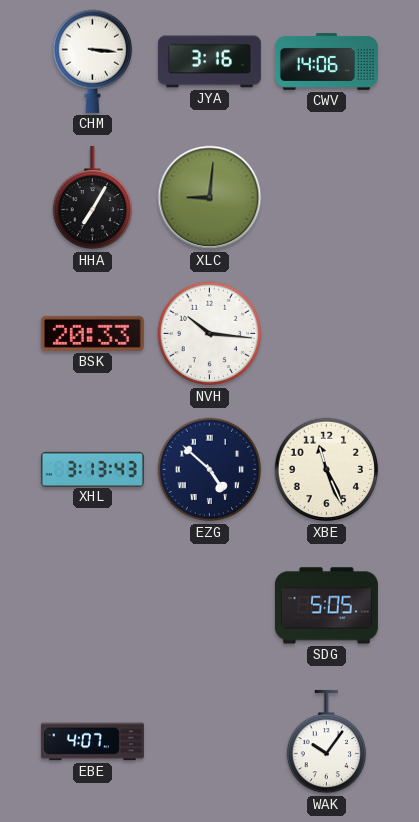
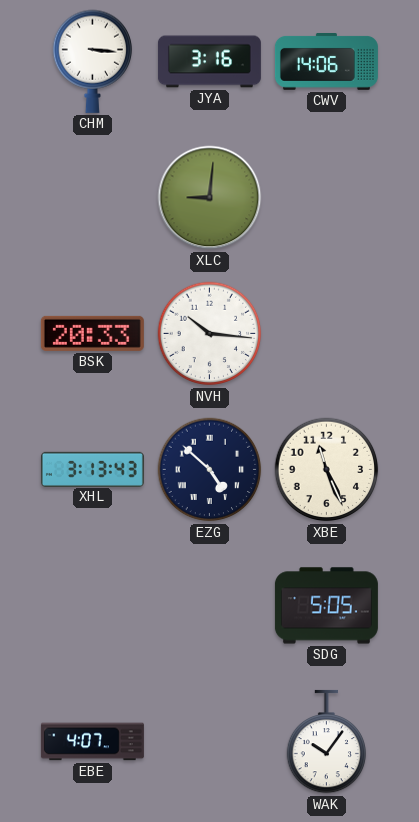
HHA: 7:05 -> none
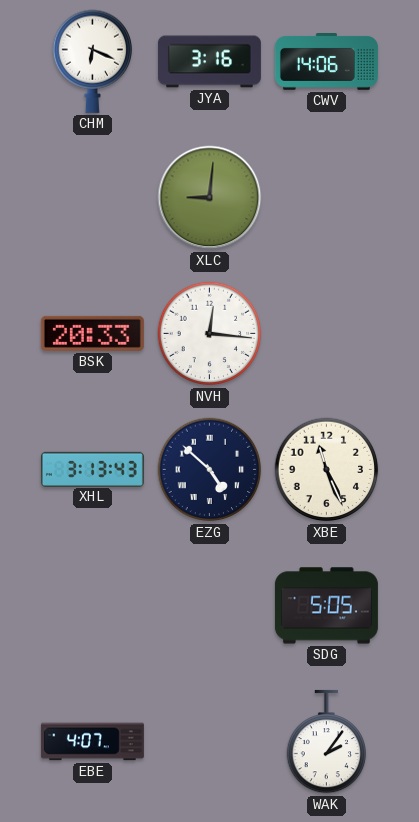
CHM: 3:16 -> 6:19
NVH: 10:16 -> 12:16
WAK: 10:06 -> 2:06
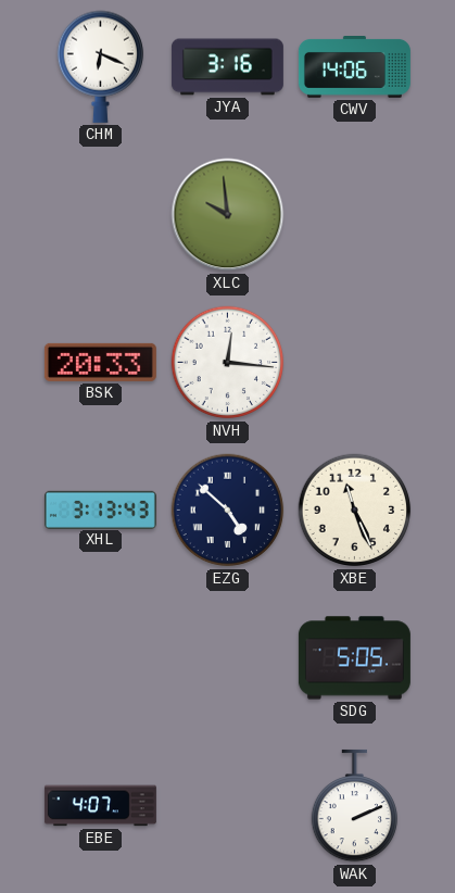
XLC: 9:01 -> 9:59
WAK: 2:06 -> 2:11
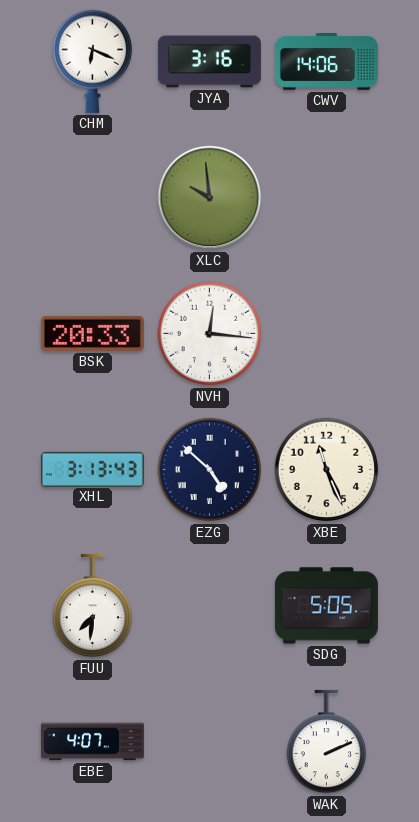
FUU: none -> 7:31
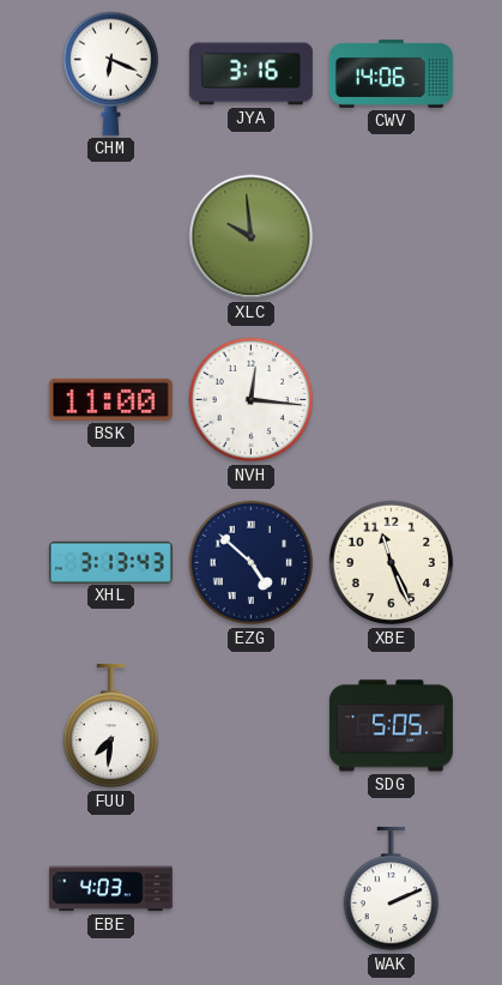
BSK: 20:33 -> 11:00
EBE: 4:07 -> 4:03
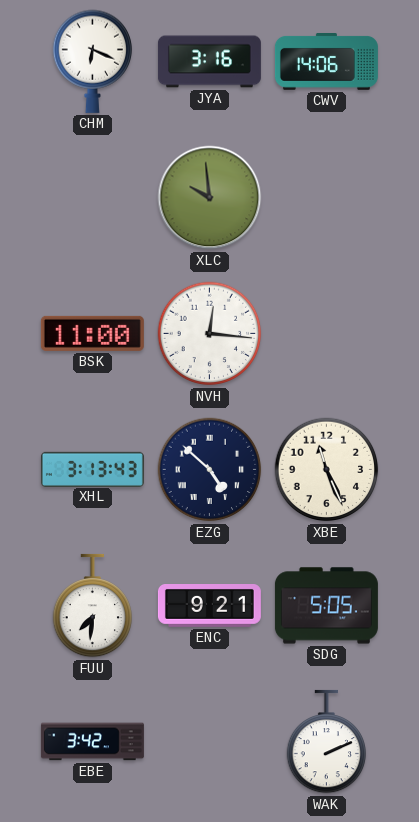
ENC: none -> 9:21
EBE: 4:03 -> 3:42
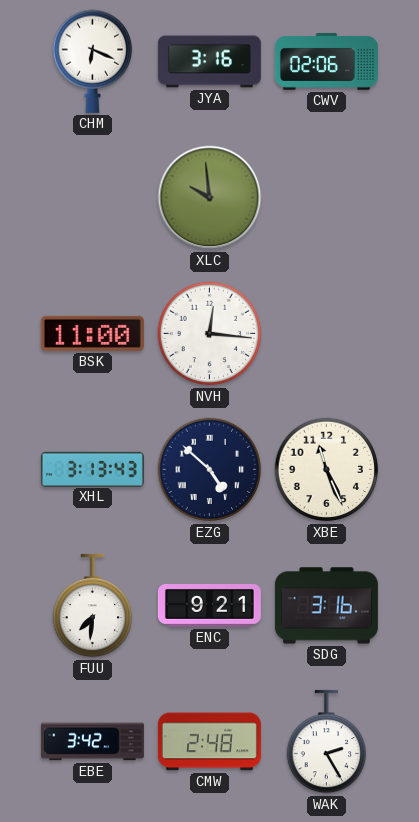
CWV: 14:06 -> 02:06
SDG: 5:05 -> 3:16
CMW: none -> 2:48
WAK: 2:11 -> 2:25
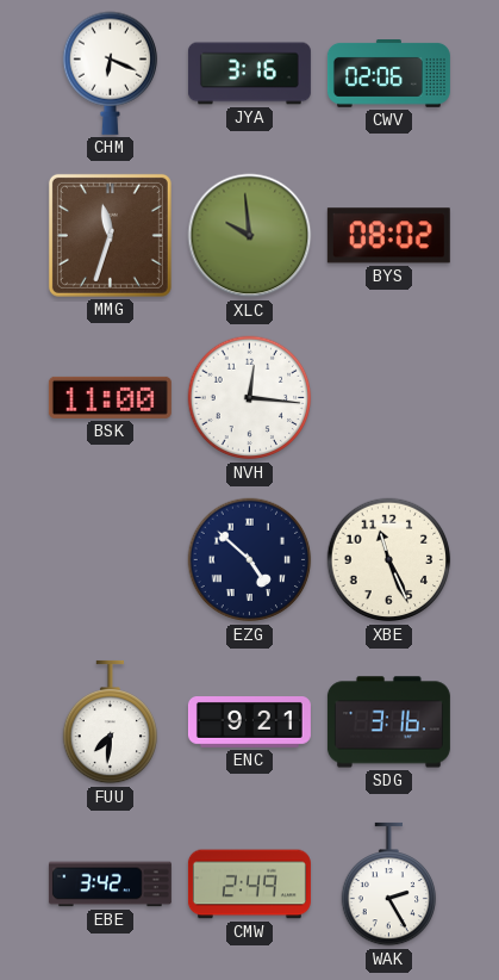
MMG: none -> 11:33
BYS: none -> 08:02
XHL: 3:13 -> none
CMW: 2:48 -> 2:49
